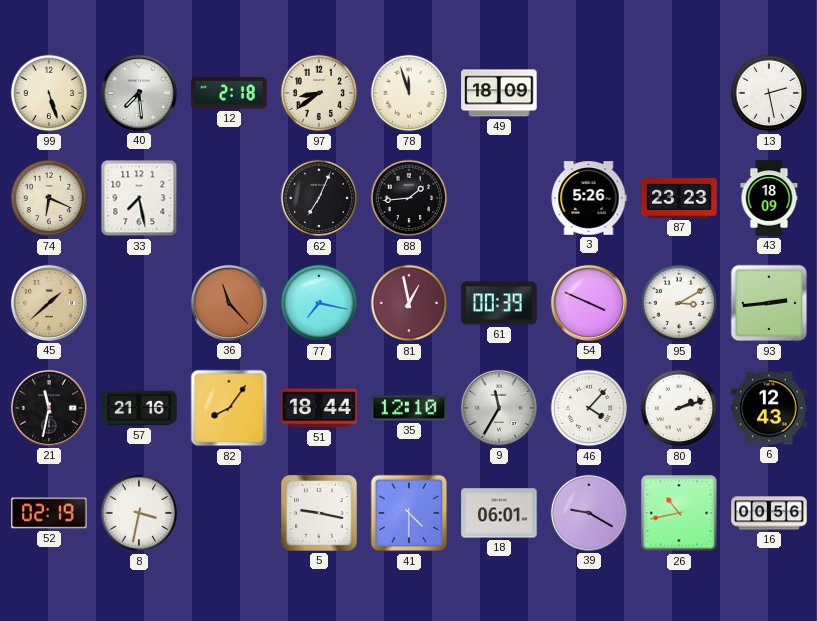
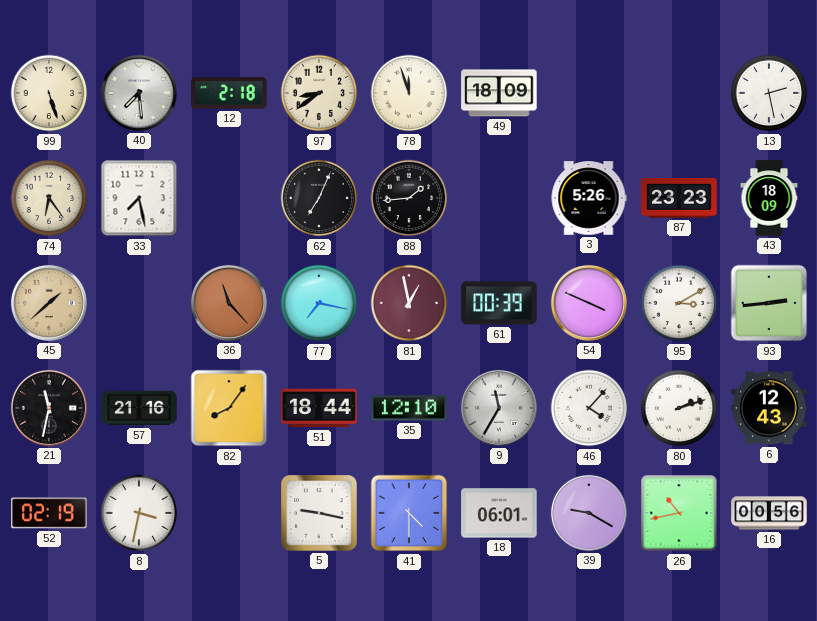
74: 6:19 -> 6:24
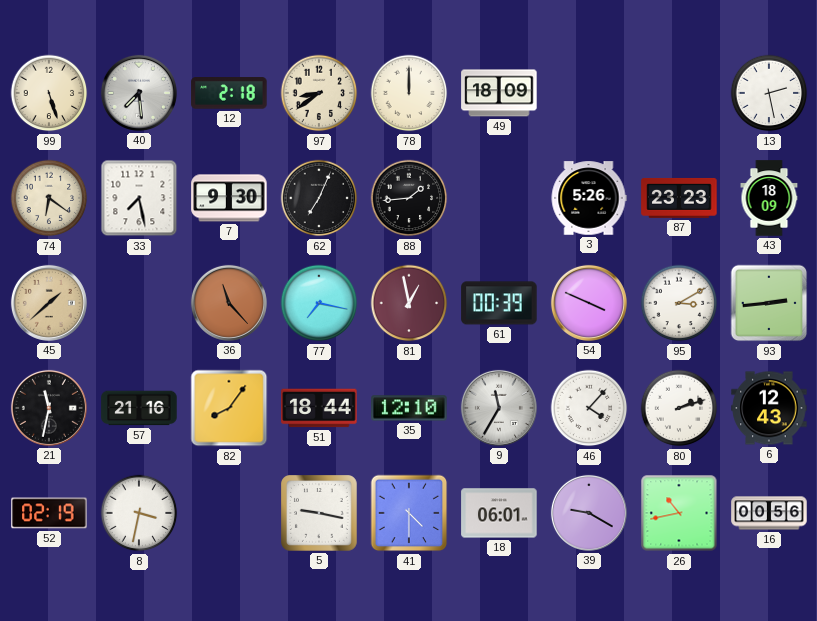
78: 11:57 -> 12:00
74: 6:24 -> 6:21
7: none -> 9:30
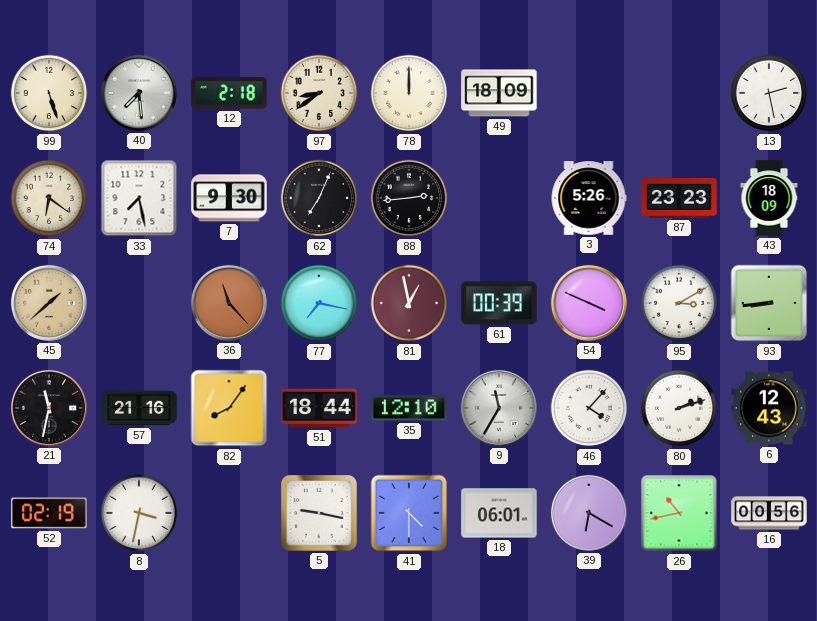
88: 1:44 -> 2:44
93: 2:44 -> 8:44
39: 9:20 -> 6:20
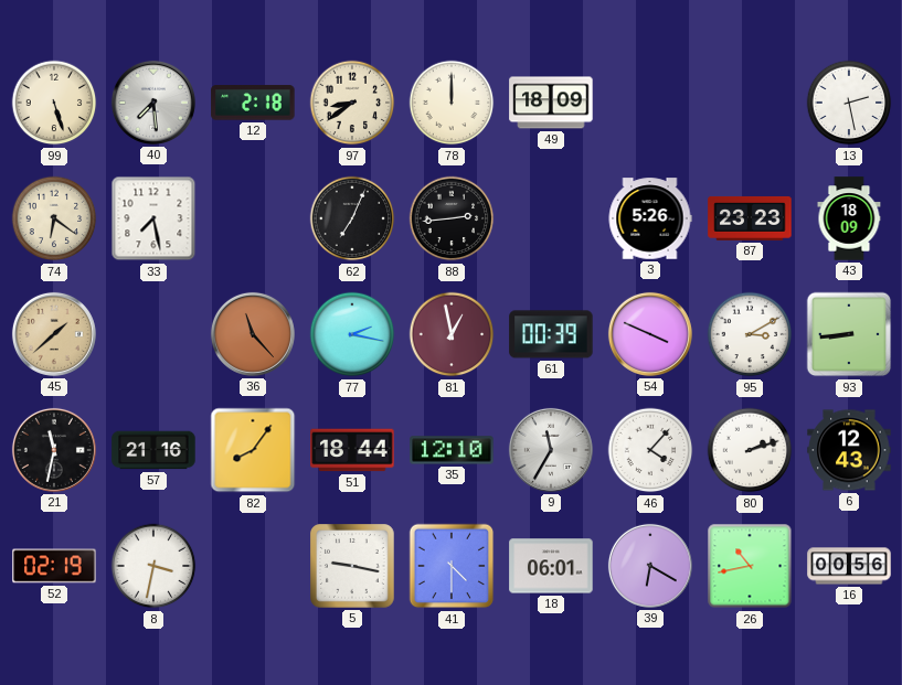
7: 9:30 -> none
77: 7:17 -> 2:17
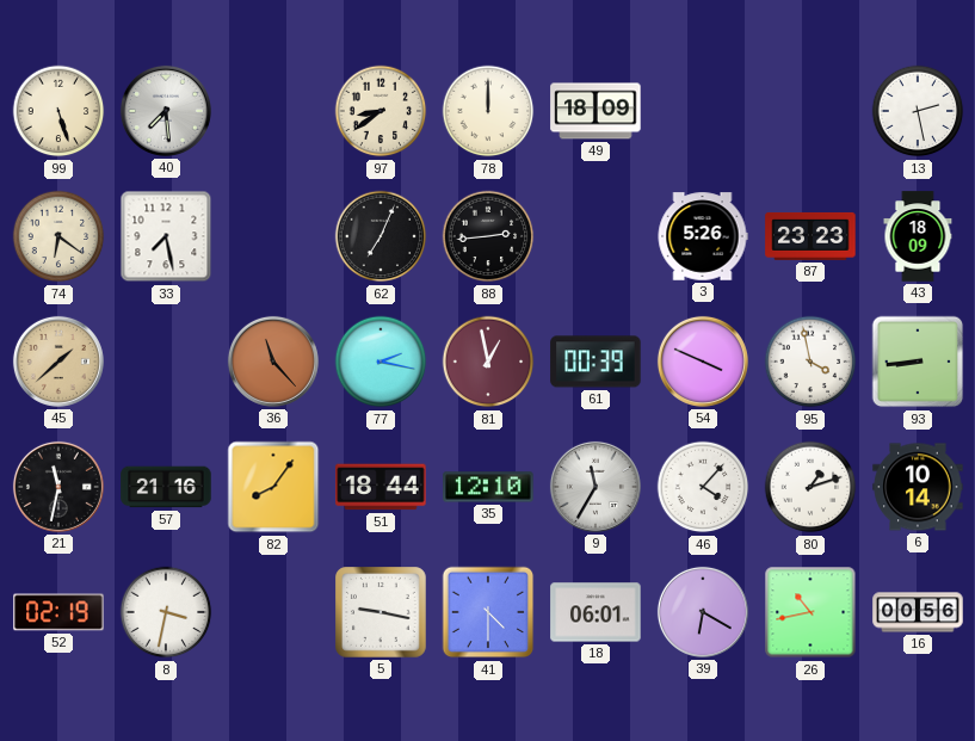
12: 2:18 -> none
95: 3:10 -> 3:58
80: 2:12 -> 1:12
6: 12:43 -> 10:14
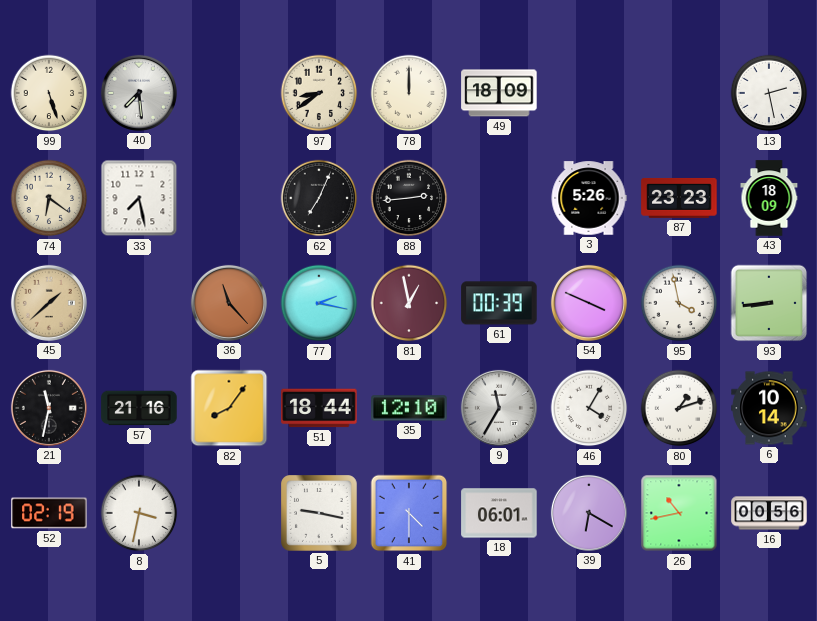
46: 4:07 -> 4:05
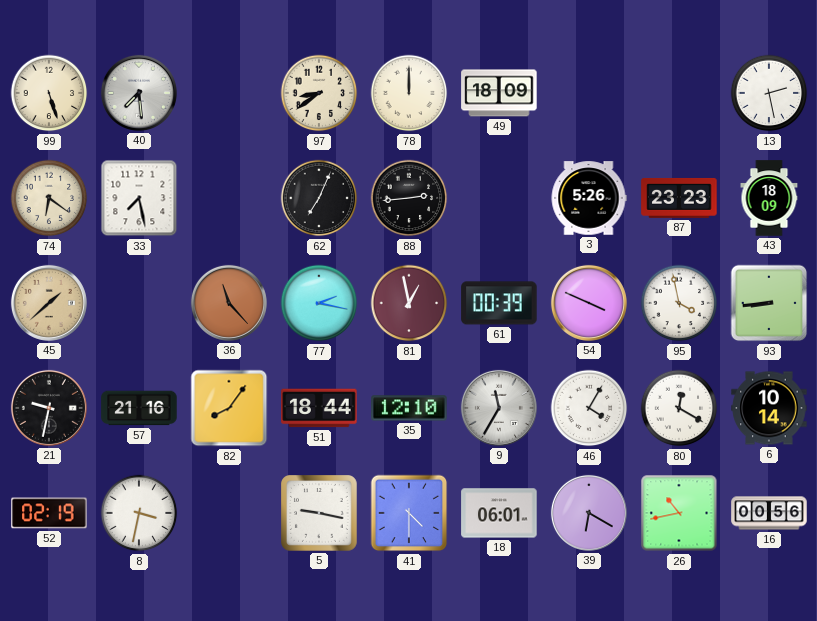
21: 11:32 -> 9:32
80: 1:12 -> 12:20
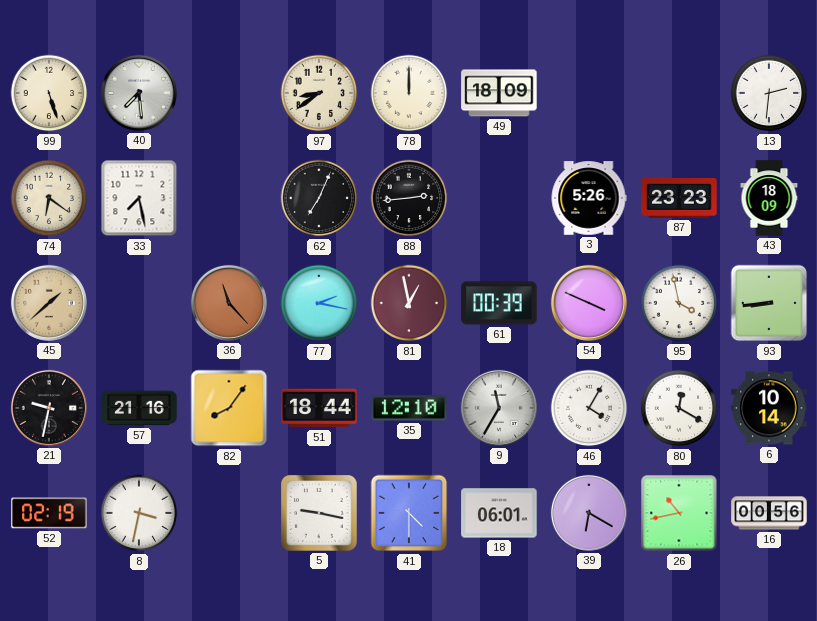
13: 2:28 -> 2:31
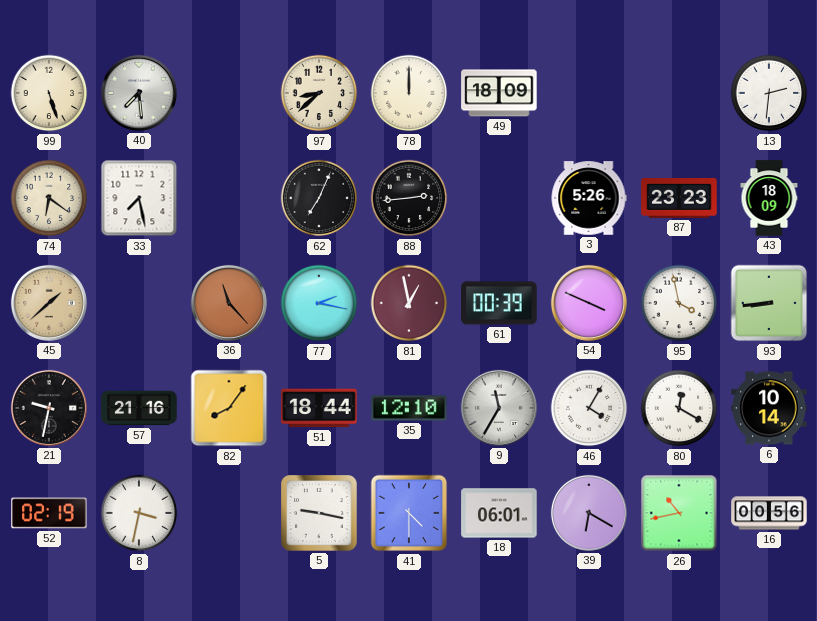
97: 8:39 -> 8:38
